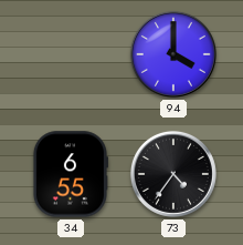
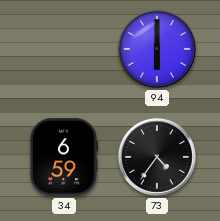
94: 4:00 -> 6:00
34: 6:55 -> 6:59
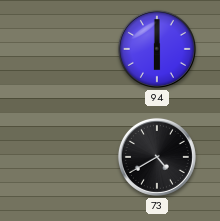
34: 6:59 -> none
73: 4:36 -> 4:40
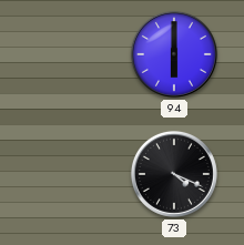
73: 4:40 -> 4:19
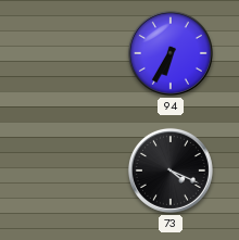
94: 6:00 -> 6:35
